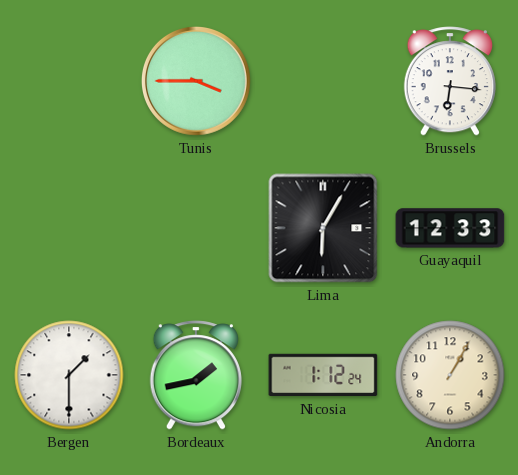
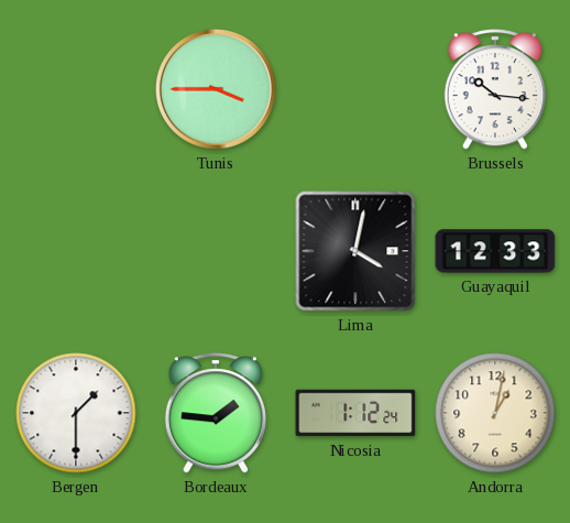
Brussels: 6:16 -> 10:16
Lima: 6:05 -> 4:02
Bordeaux: 1:43 -> 1:46
Andorra: 1:05 -> 1:02
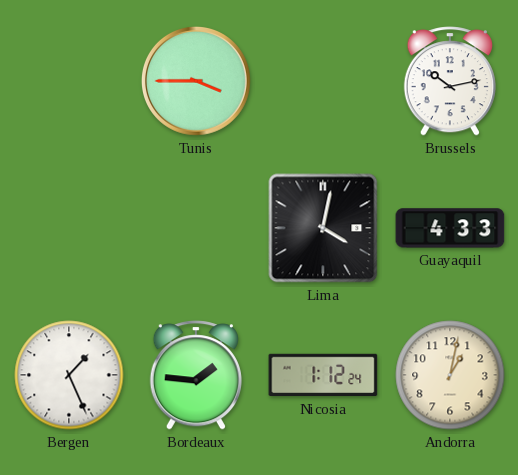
Brussels: 10:16 -> 10:13
Guayaquil: 12:33 -> 4:33
Bergen: 1:30 -> 1:26
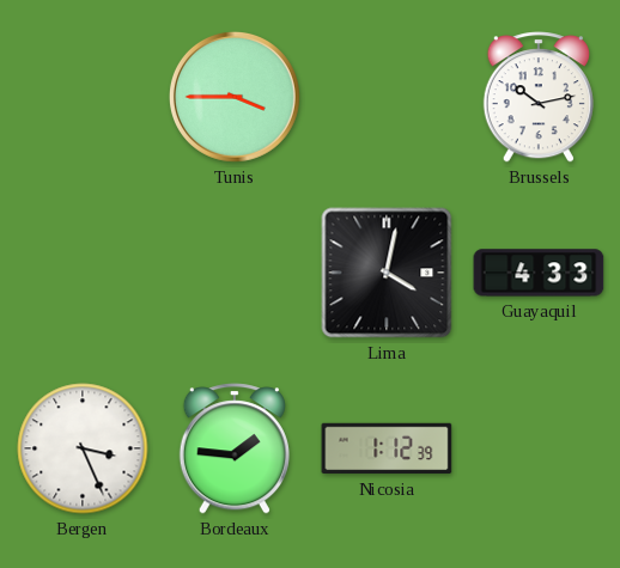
Bergen: 1:26 -> 3:26
Nicosia: 1:12:24 -> 1:12:39
Andorra: 1:02 -> none
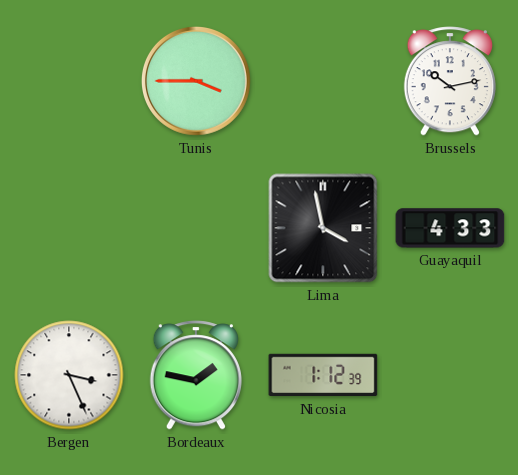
Lima: 4:02 -> 3:58
Bordeaux: 1:46 -> 1:47
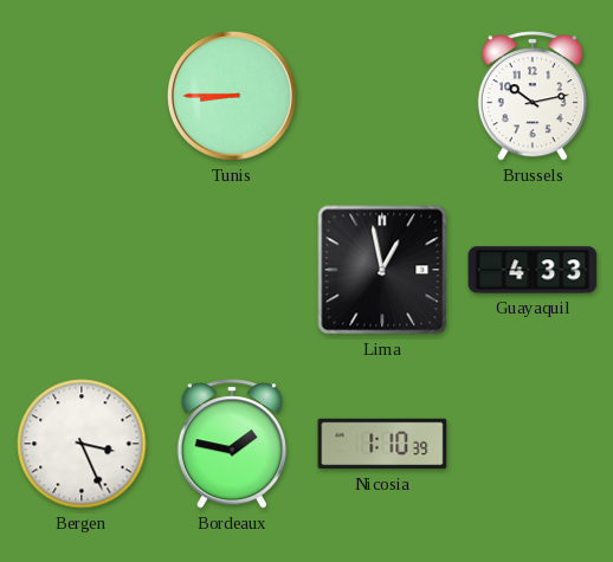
Tunis: 3:45 -> 8:45
Lima: 3:58 -> 12:58
Nicosia: 1:12 -> 1:10
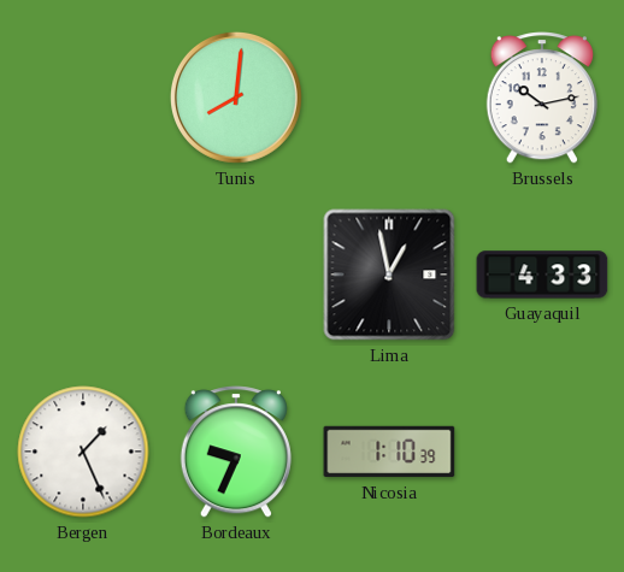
Tunis: 8:45 -> 8:01
Bergen: 3:26 -> 1:26
Bordeaux: 1:47 -> 9:34
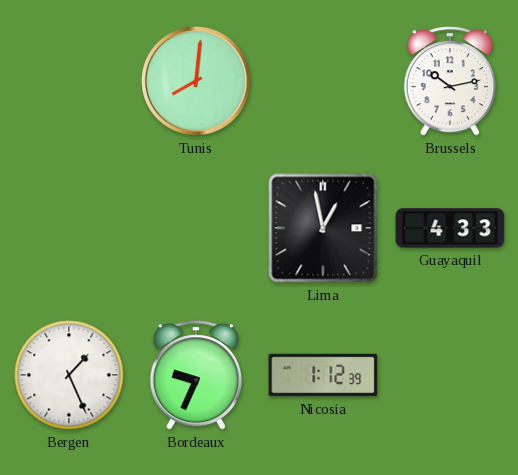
Nicosia: 1:10 -> 1:12
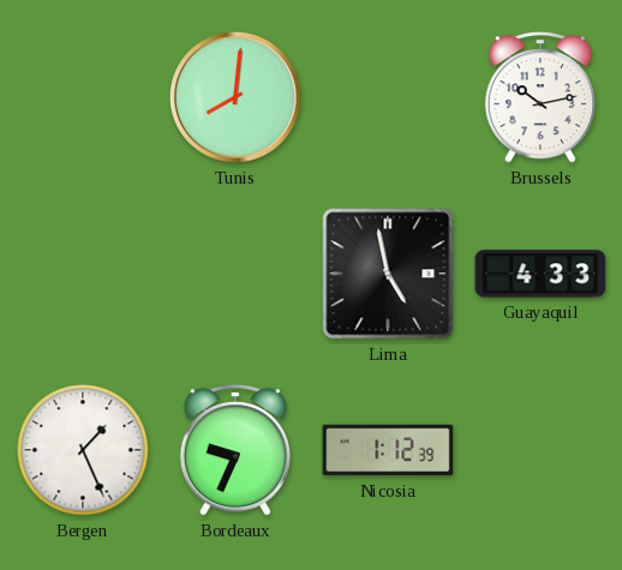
Lima: 12:58 -> 4:58
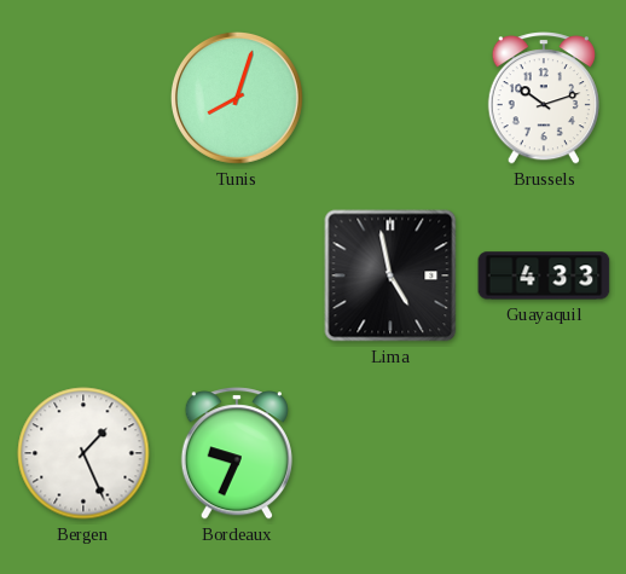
Tunis: 8:01 -> 8:03
Brussels: 10:13 -> 10:12
Nicosia: 1:12 -> none
